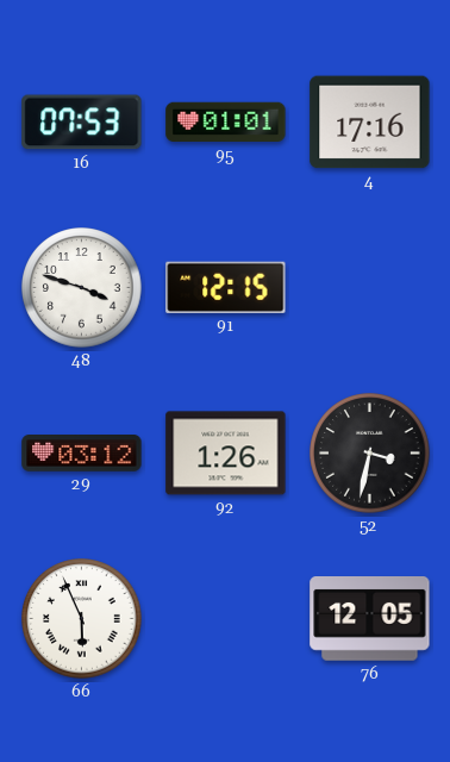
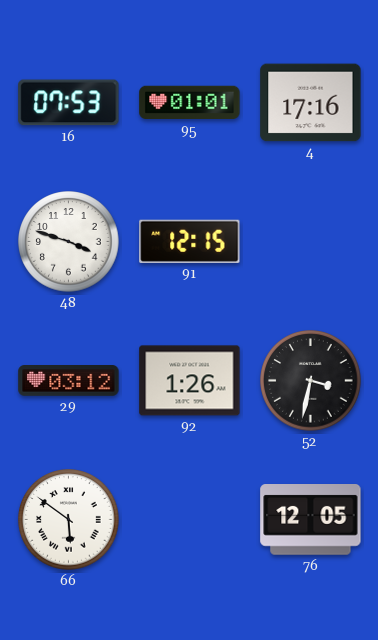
66: 5:56 -> 5:51
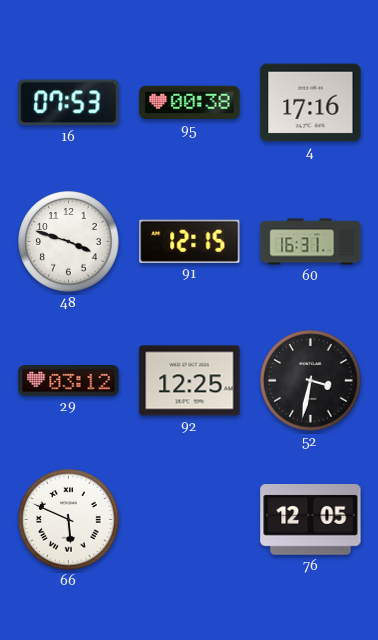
95: 01:01 -> 00:38
60: none -> 16:31
92: 1:26 -> 12:25
66: 5:51 -> 5:49
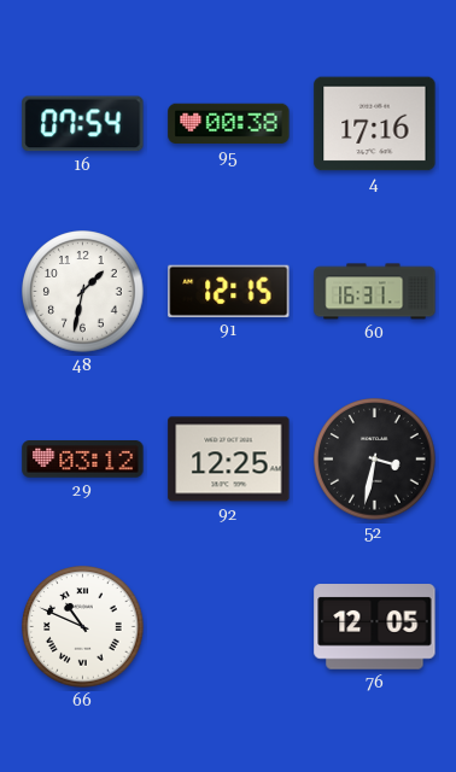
16: 07:53 -> 07:54
48: 3:48 -> 1:32
66: 5:49 -> 10:49
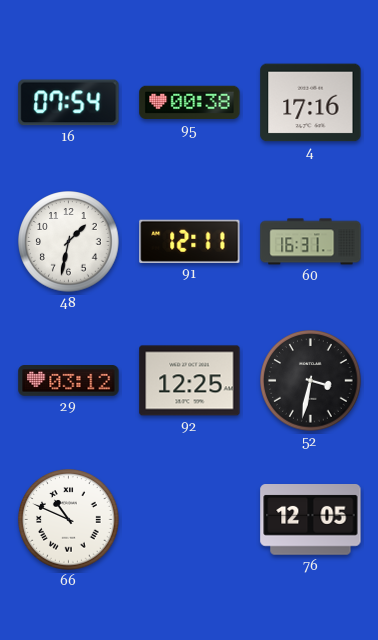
91: 12:15 -> 12:11
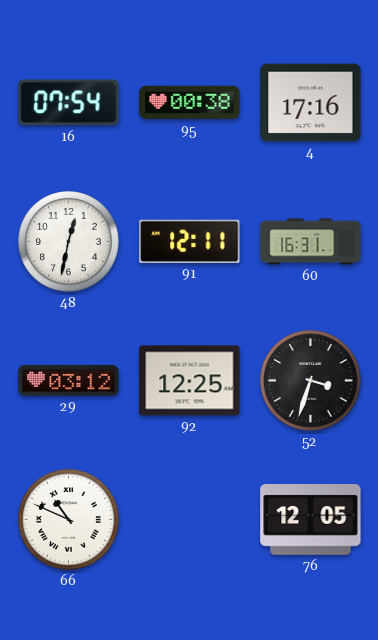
48: 1:32 -> 12:32
52: 3:32 -> 3:33
